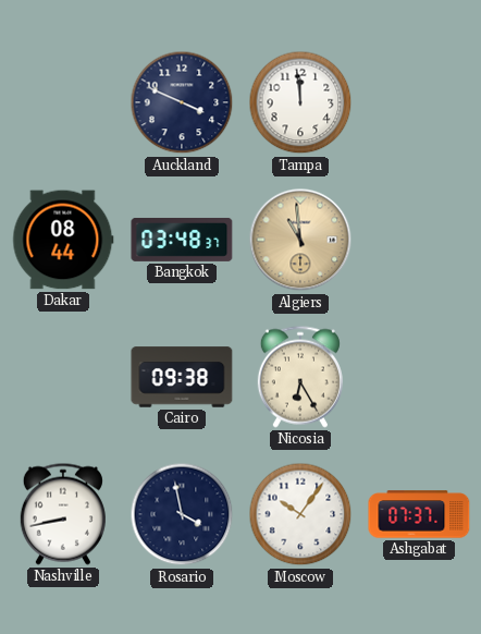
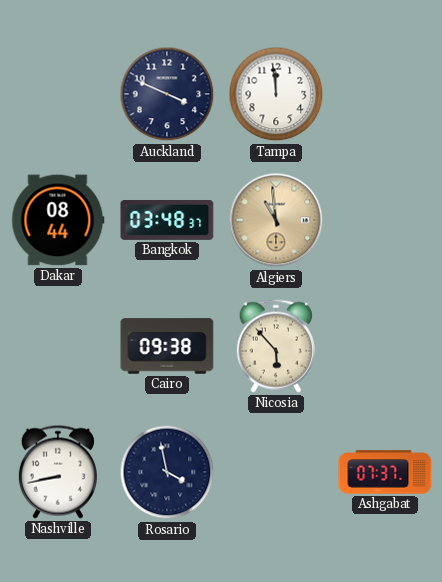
Nicosia: 6:25 -> 5:53
Moscow: 10:06 -> none
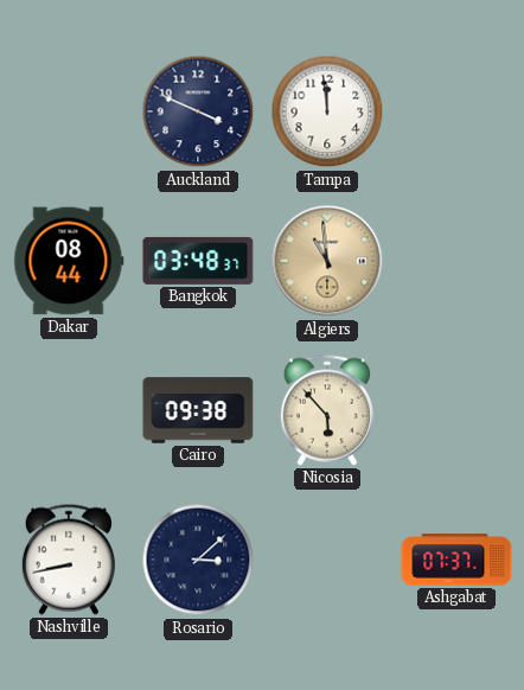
Rosario: 3:58 -> 3:08
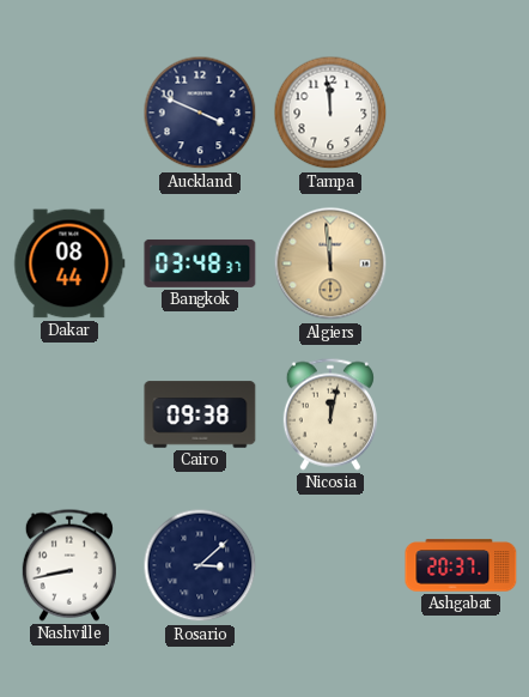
Algiers: 10:59 -> 11:59
Nicosia: 5:53 -> 12:02
Ashgabat: 07:37 -> 20:37
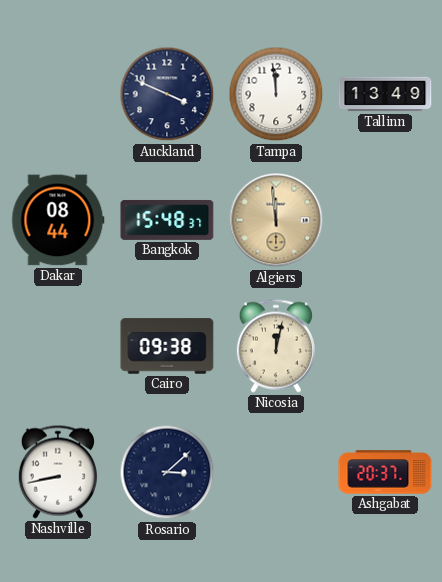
Tallinn: none -> 13:49
Bangkok: 03:48 -> 15:48
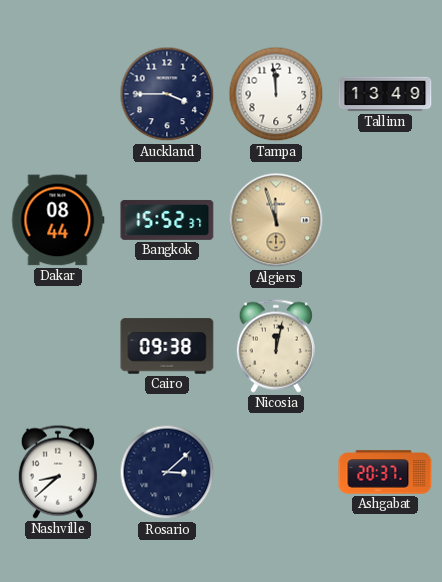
Auckland: 3:49 -> 3:45
Bangkok: 15:48 -> 15:52
Algiers: 11:59 -> 11:57
Nashville: 8:43 -> 8:38
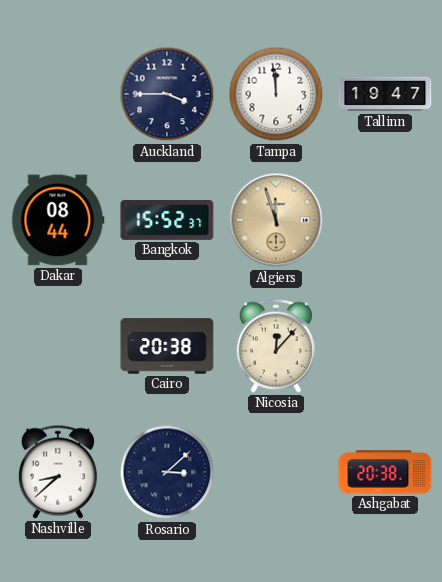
Tallinn: 13:49 -> 19:47
Cairo: 09:38 -> 20:38
Nicosia: 12:02 -> 12:07
Ashgabat: 20:37 -> 20:38
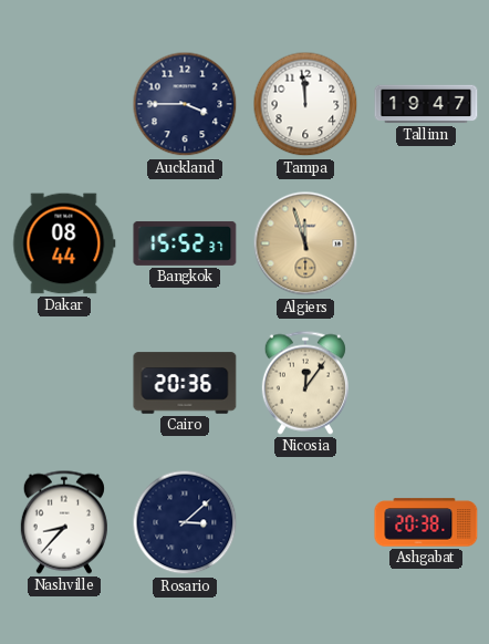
Cairo: 20:38 -> 20:36
Nicosia: 12:07 -> 12:06
Nashville: 8:38 -> 8:37
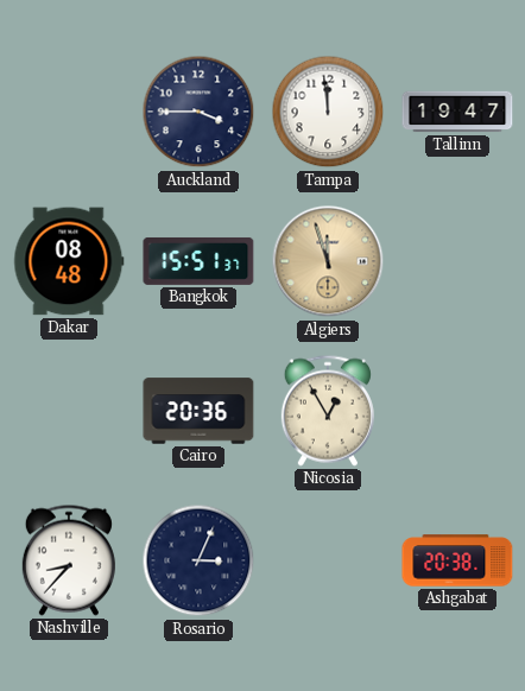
Dakar: 08:44 -> 08:48
Bangkok: 15:52 -> 15:51
Nicosia: 12:06 -> 12:55
Rosario: 3:08 -> 3:04
